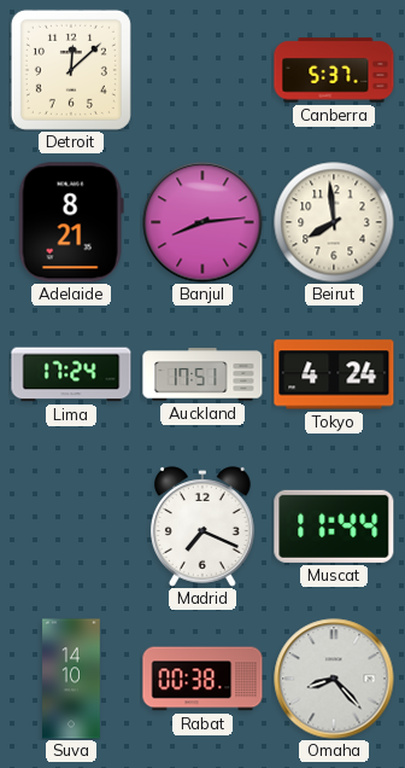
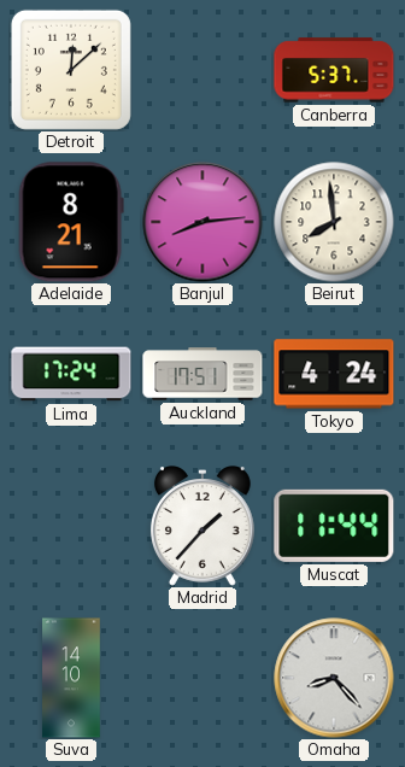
Madrid: 7:19 -> 1:37
Rabat: 00:38 -> none
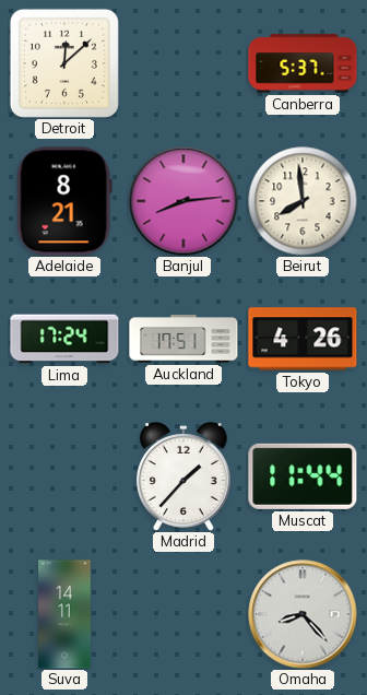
Tokyo: 4:24 -> 4:26
Suva: 14:10 -> 14:11
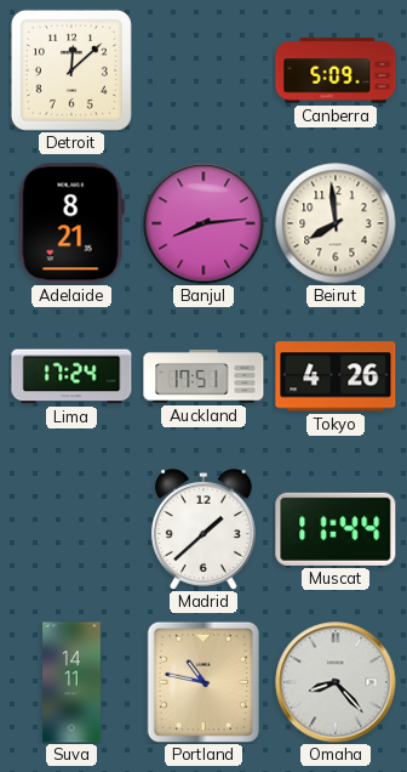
Canberra: 5:37 -> 5:09
Madrid: 1:37 -> 1:38
Portland: none -> 10:47
